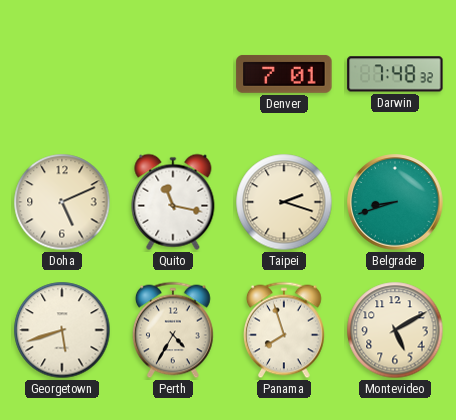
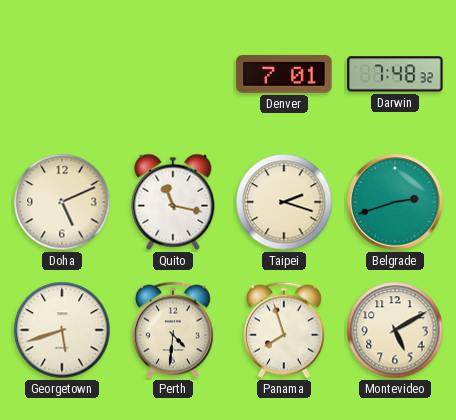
Belgrade: 8:42 -> 2:42
Perth: 4:35 -> 4:31
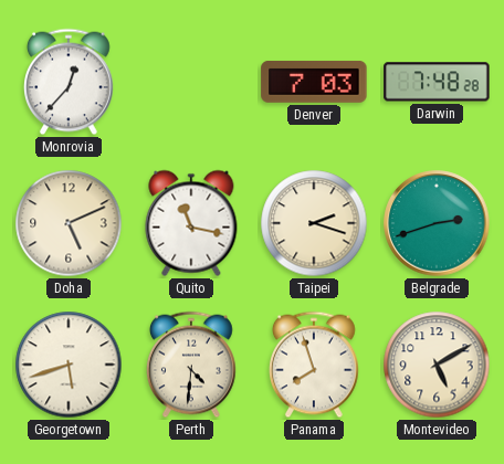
Monrovia: none -> 12:37
Denver: 7:01 -> 7:03
Darwin: 7:48:32 -> 7:48:28
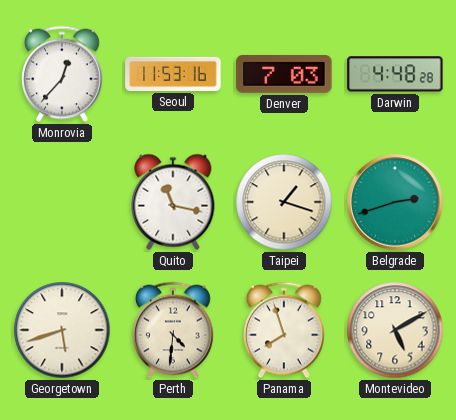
Seoul: none -> 11:53
Darwin: 7:48 -> 4:48
Doha: 5:11 -> none
Taipei: 2:18 -> 1:18
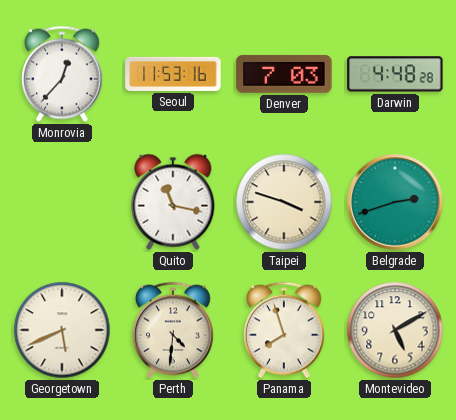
Taipei: 1:18 -> 3:48
Georgetown: 5:42 -> 5:41
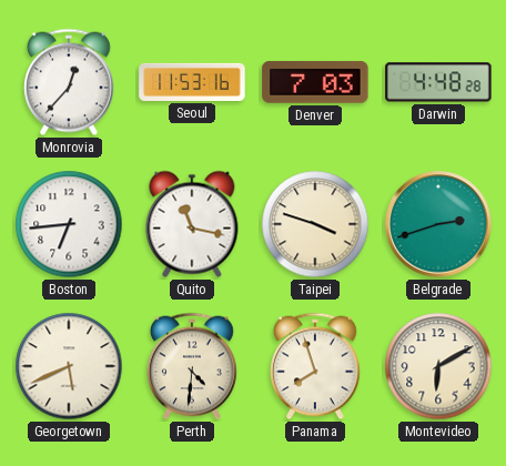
Boston: none -> 6:44
Montevideo: 5:10 -> 6:10
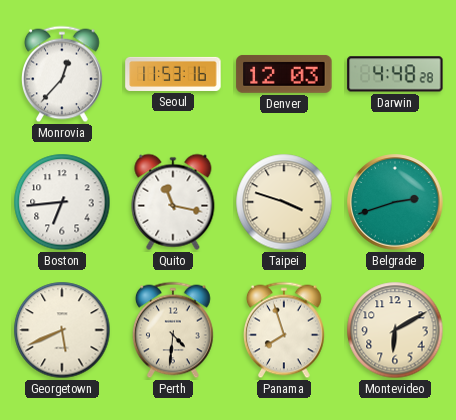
Denver: 7:03 -> 12:03
